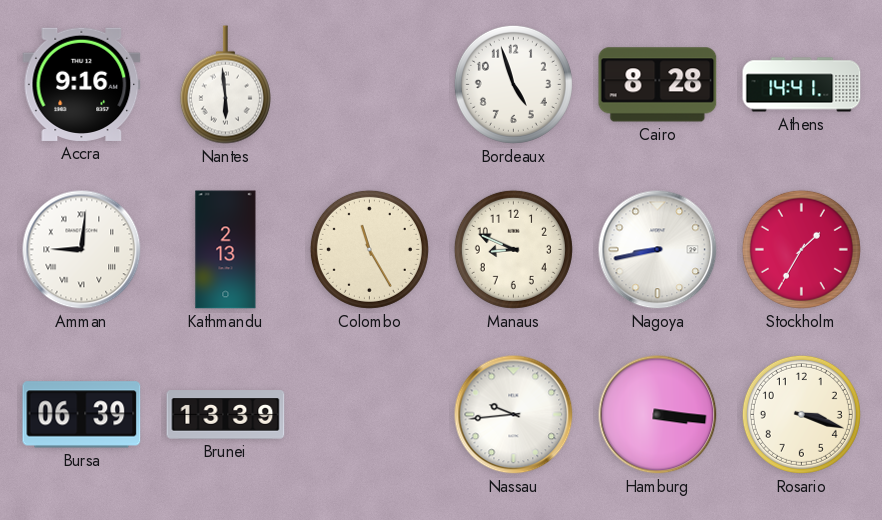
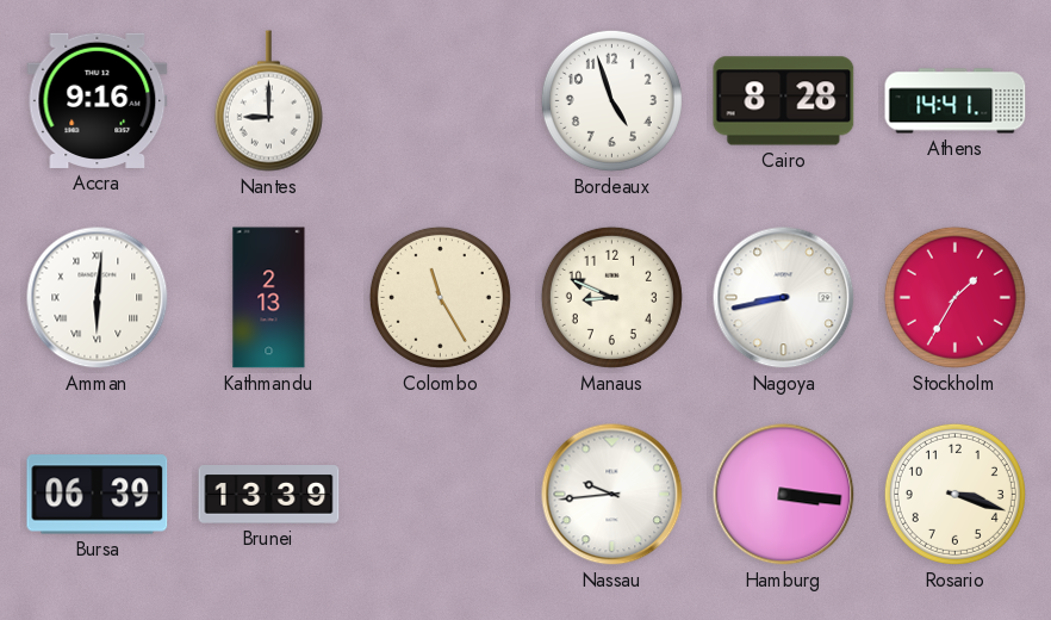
Nantes: 5:59 -> 9:00
Amman: 9:01 -> 6:01
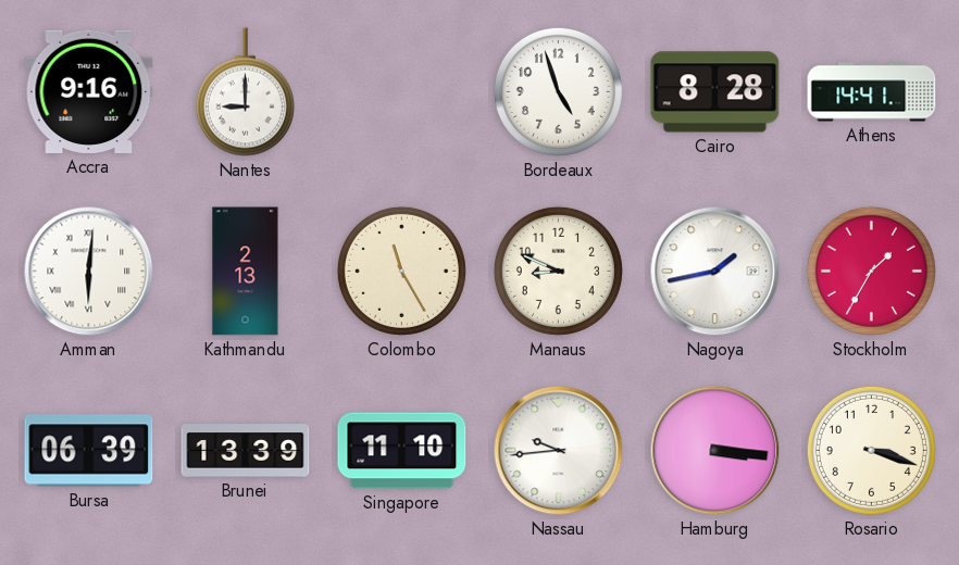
Nagoya: 8:43 -> 1:43
Singapore: none -> 11:10
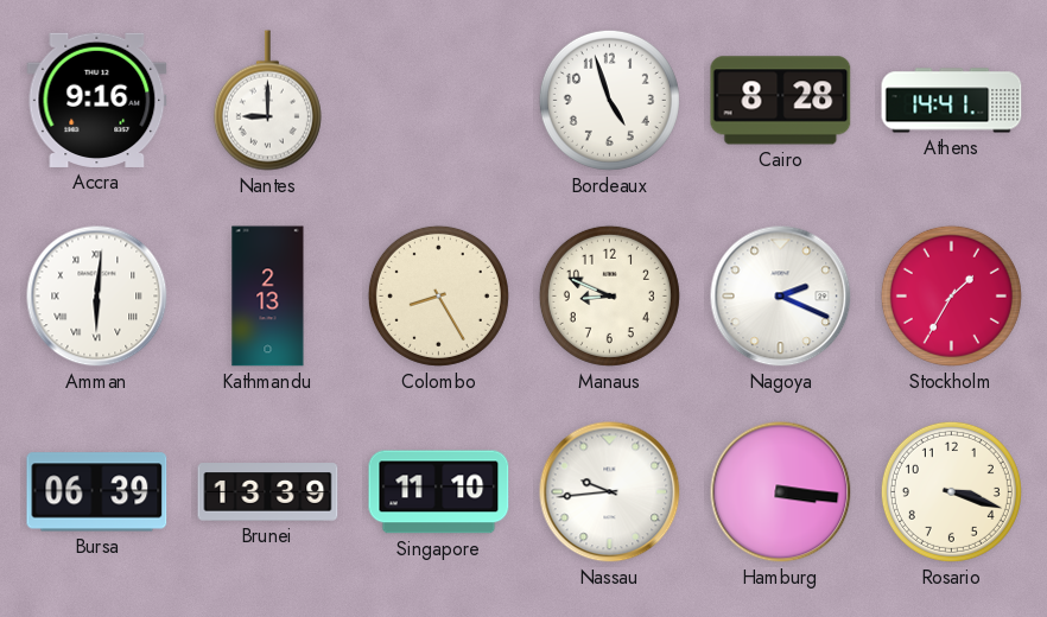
Colombo: 11:25 -> 8:25
Nagoya: 1:43 -> 2:19
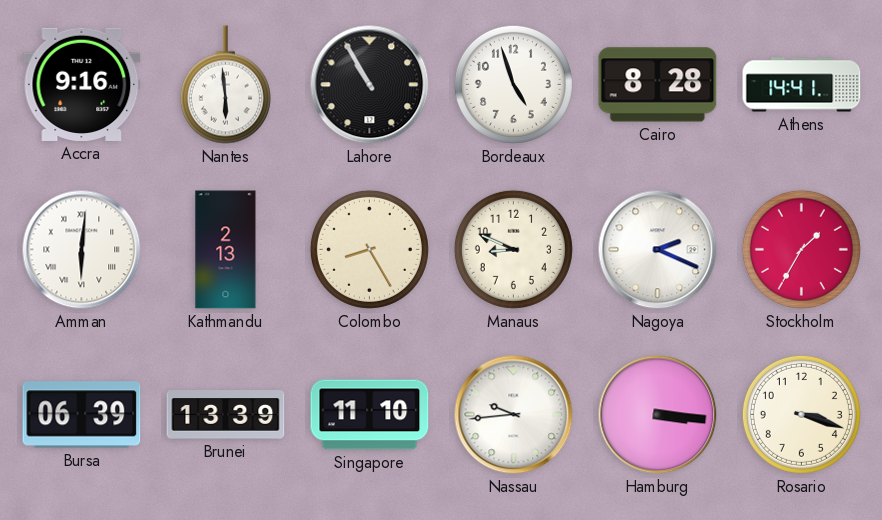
Nantes: 9:00 -> 5:59
Lahore: none -> 10:55
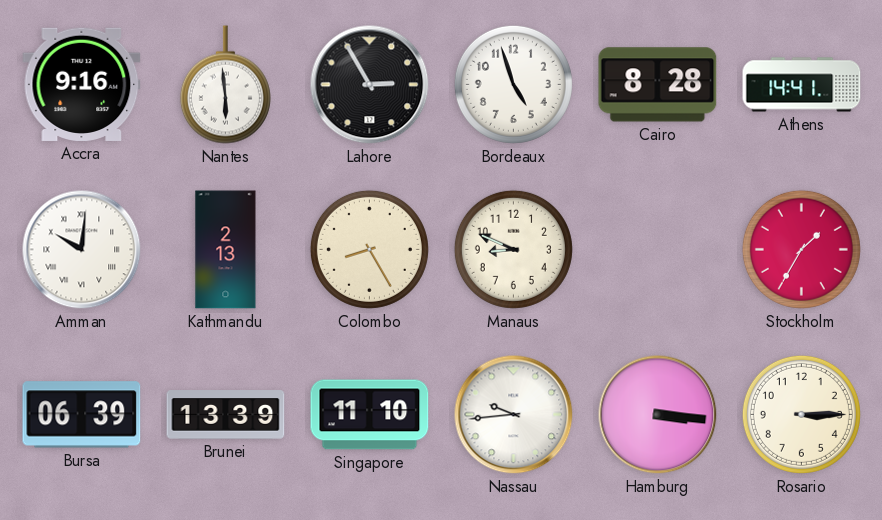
Lahore: 10:55 -> 2:55
Amman: 6:01 -> 10:01
Nagoya: 2:19 -> none
Rosario: 3:18 -> 3:15
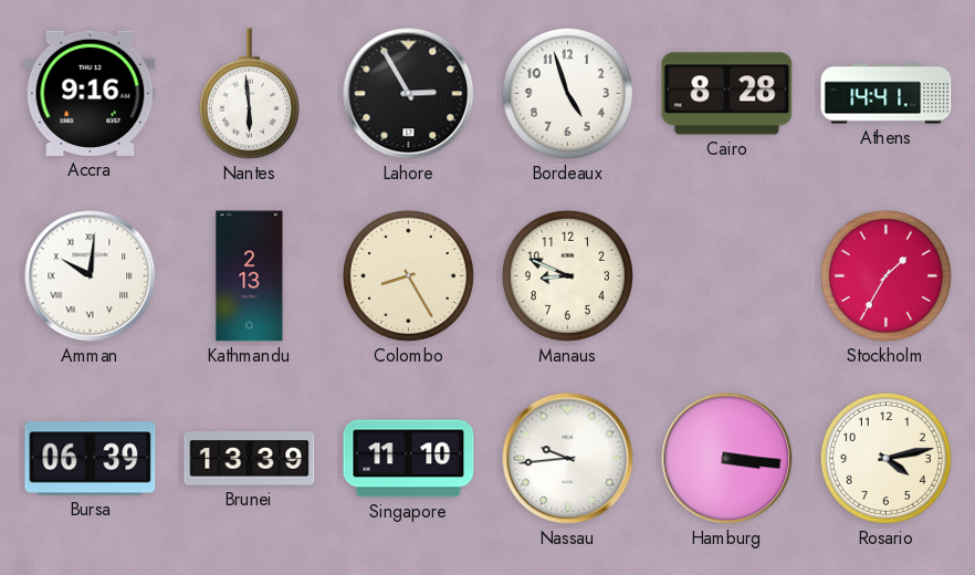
Rosario: 3:15 -> 4:13
